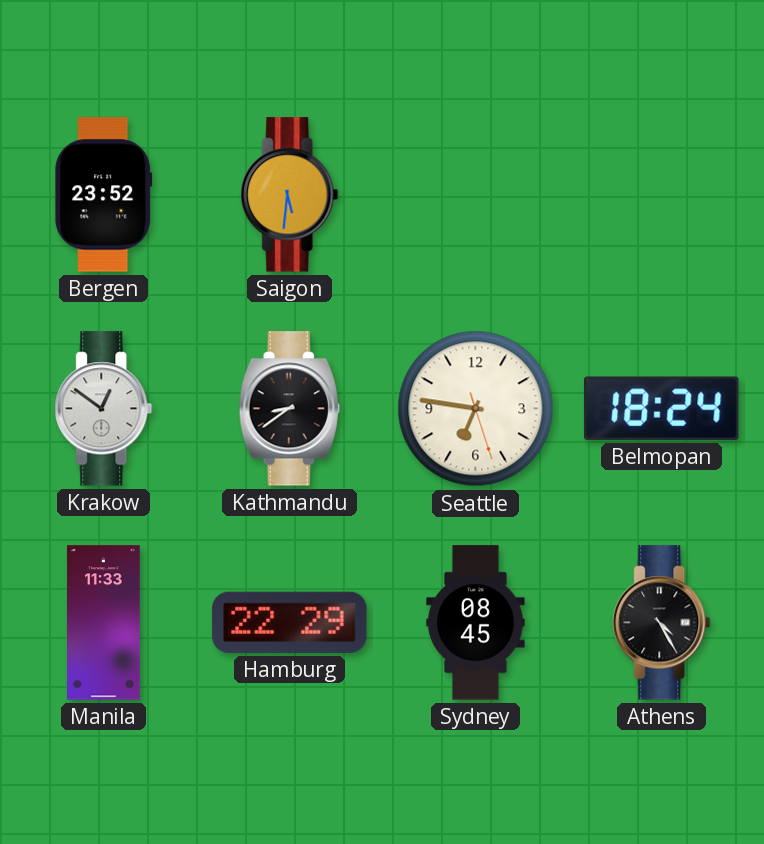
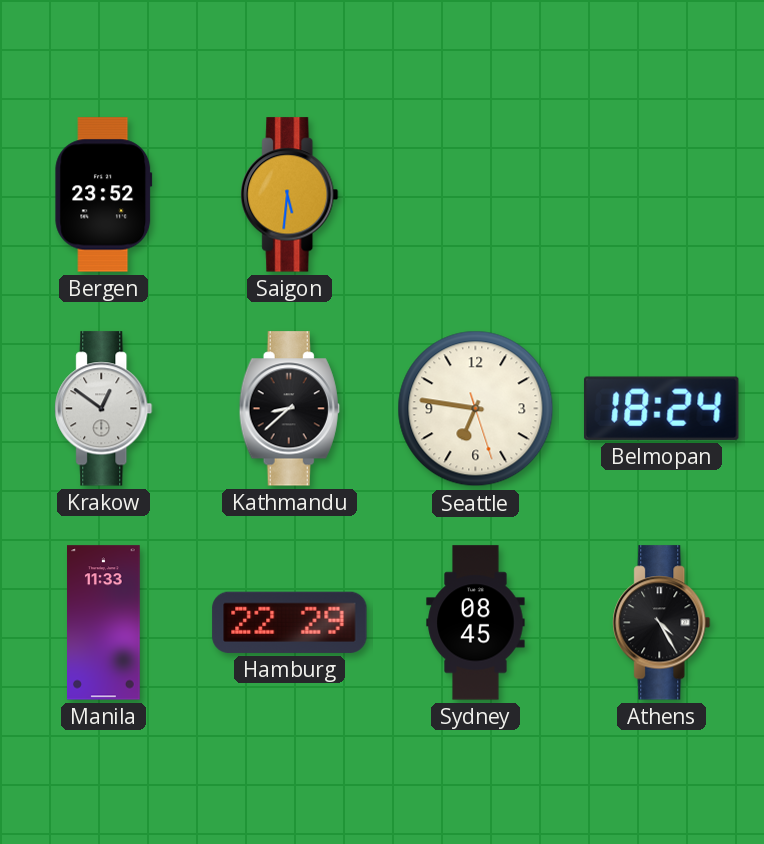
Kathmandu: 8:39 -> 8:38
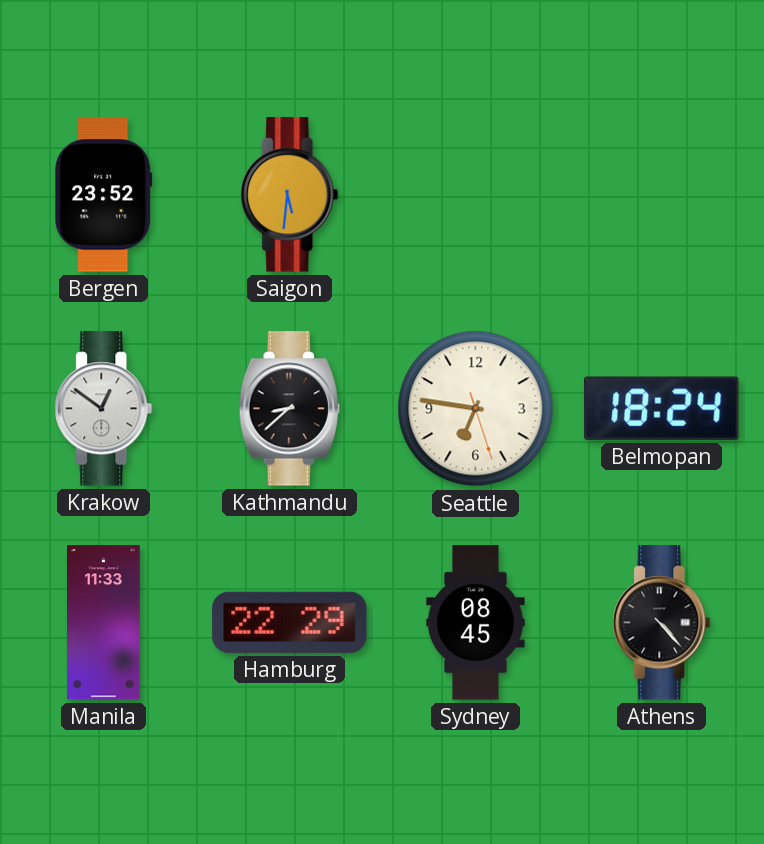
Athens: 4:25 -> 4:23
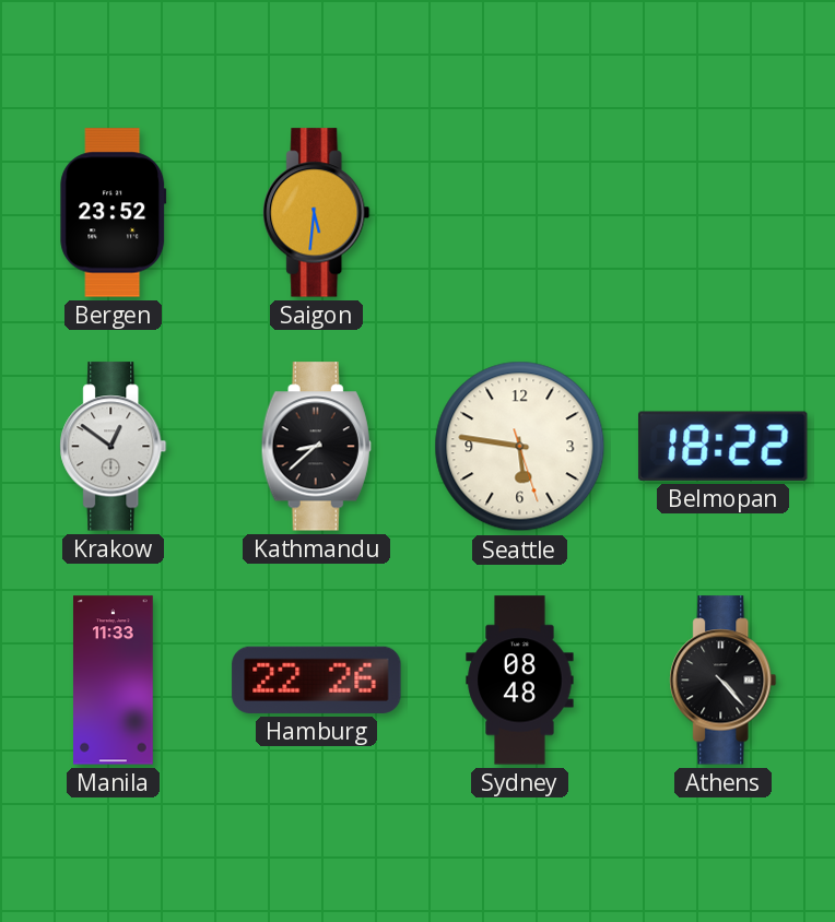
Seattle: 6:46 -> 5:46
Belmopan: 18:24 -> 18:22
Hamburg: 22:29 -> 22:26
Sydney: 08:45 -> 08:48
